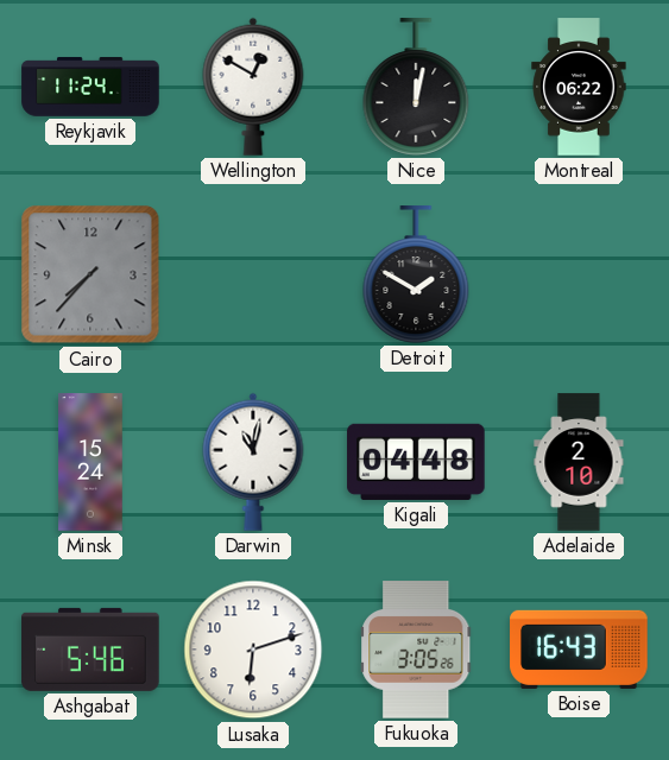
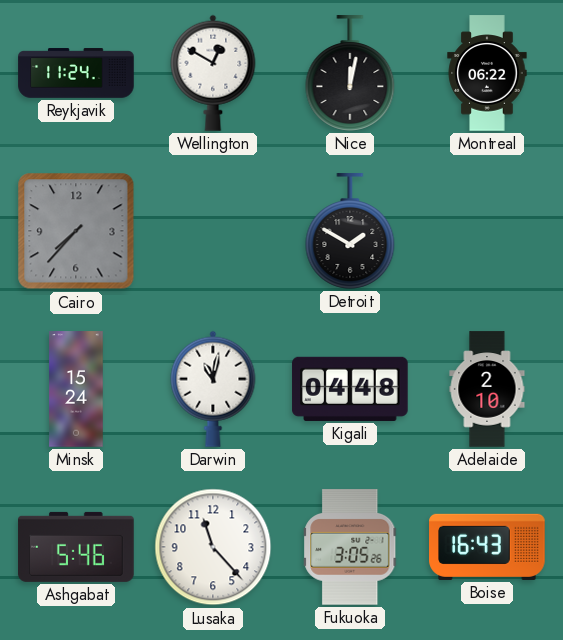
Lusaka: 6:12 -> 11:23
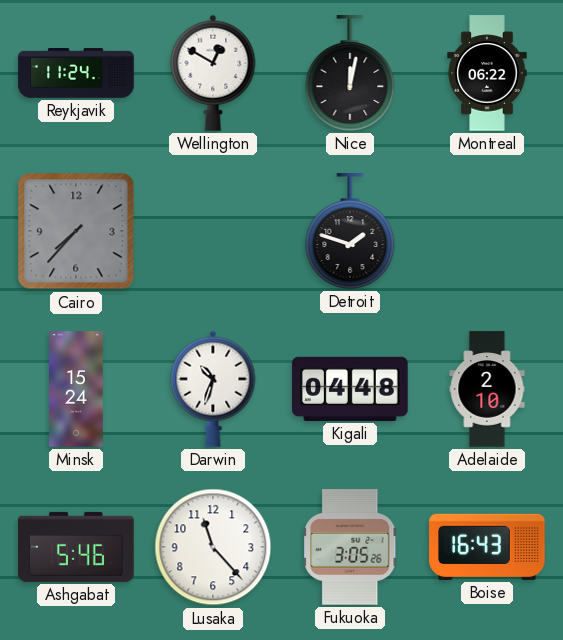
Detroit: 1:50 -> 1:48
Darwin: 11:02 -> 10:33
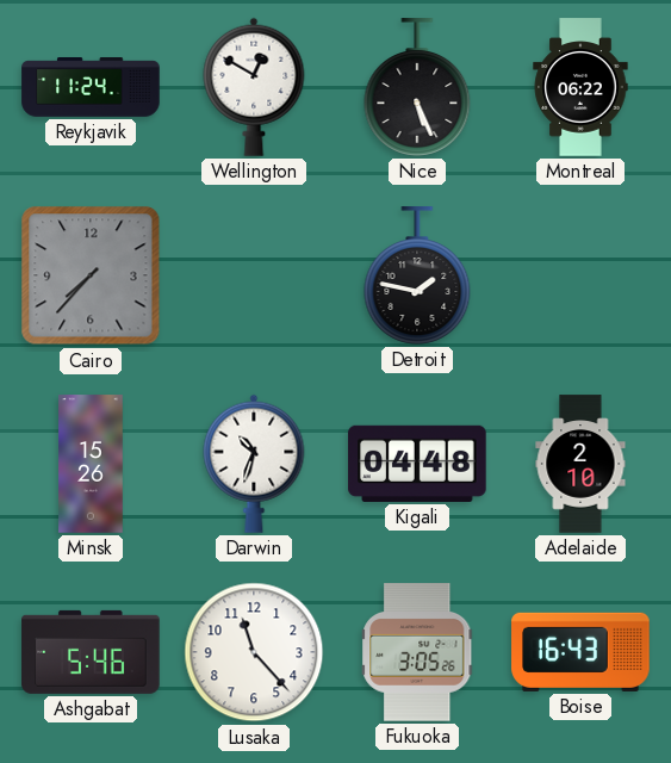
Nice: 12:02 -> 5:26
Detroit: 1:48 -> 1:47
Minsk: 15:24 -> 15:26
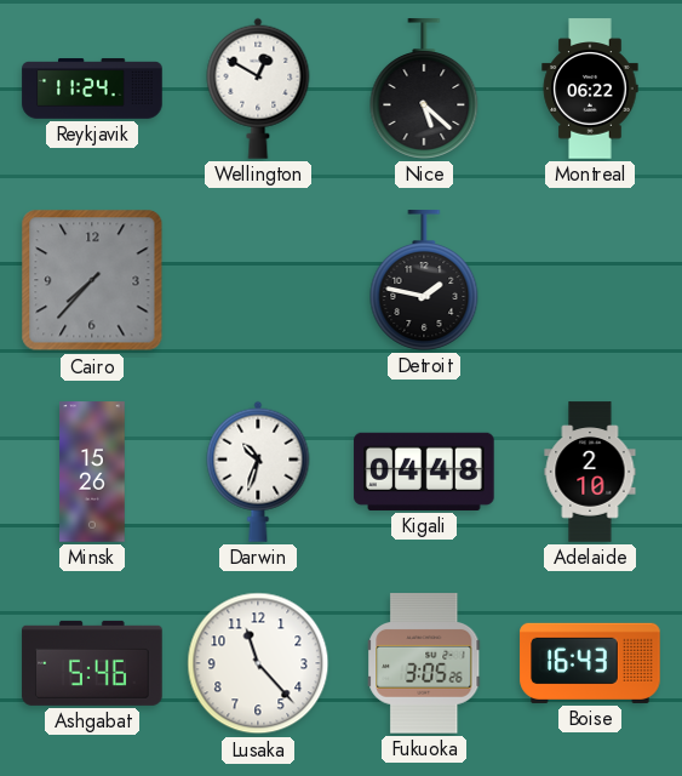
Nice: 5:26 -> 5:22
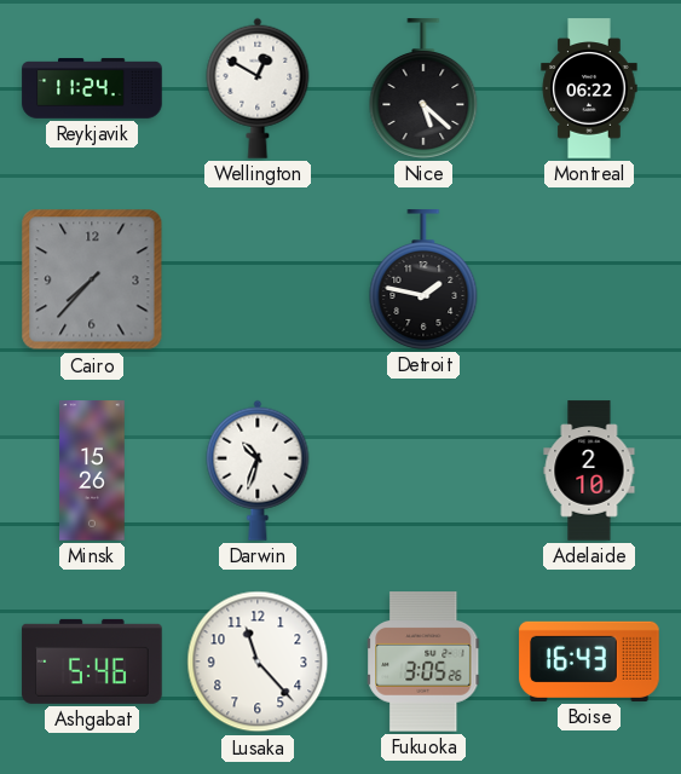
Kigali: 04:48 -> none
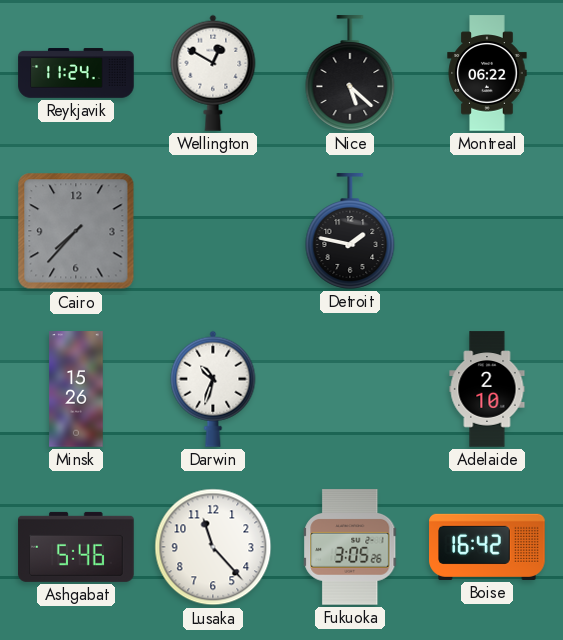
Boise: 16:43 -> 16:42
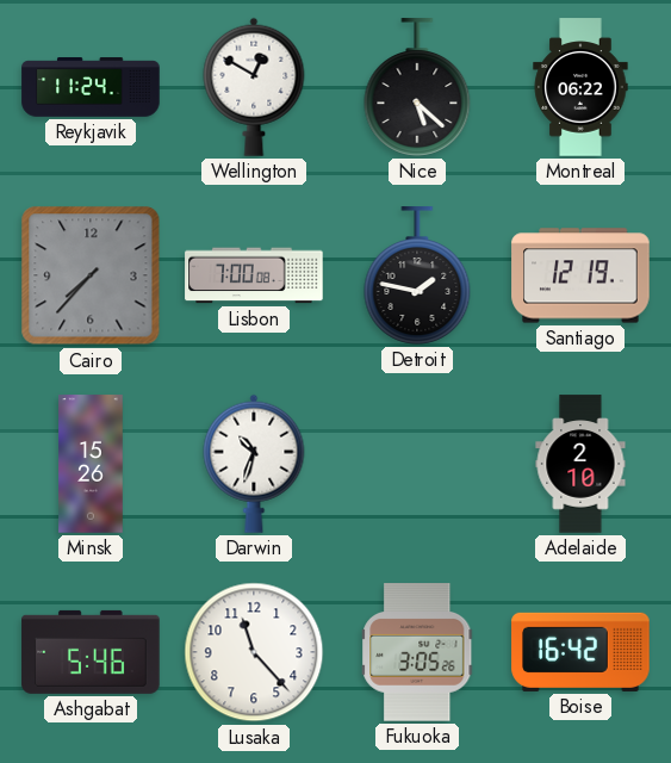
Lisbon: none -> 7:00
Santiago: none -> 12:19
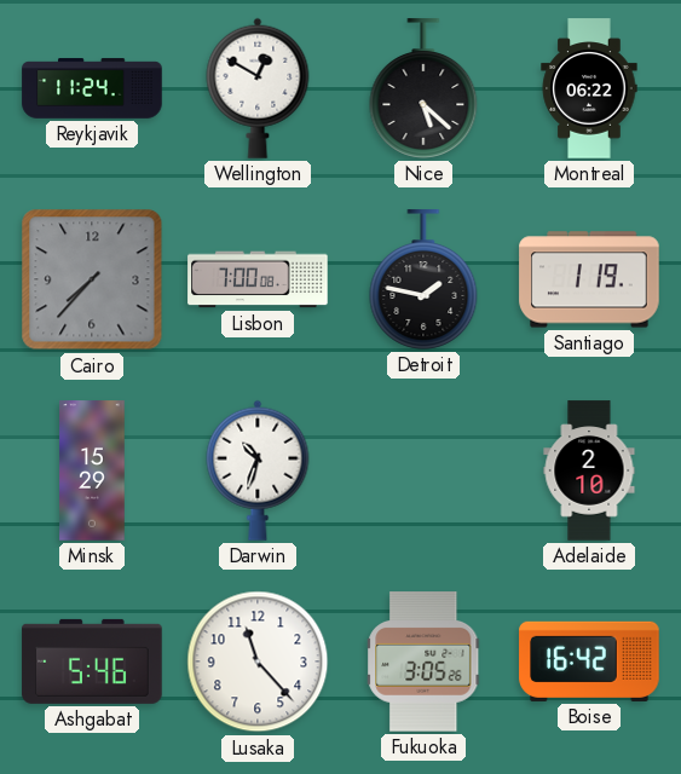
Santiago: 12:19 -> 1:19
Minsk: 15:26 -> 15:29
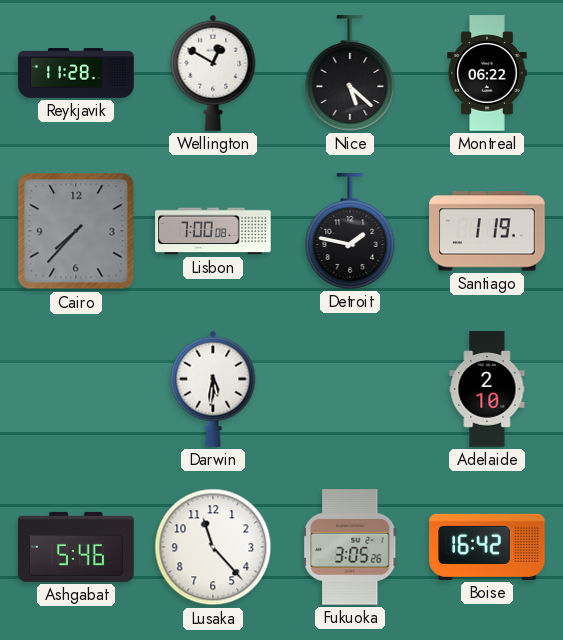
Reykjavik: 11:24 -> 11:28
Minsk: 15:29 -> none
Darwin: 10:33 -> 5:31
